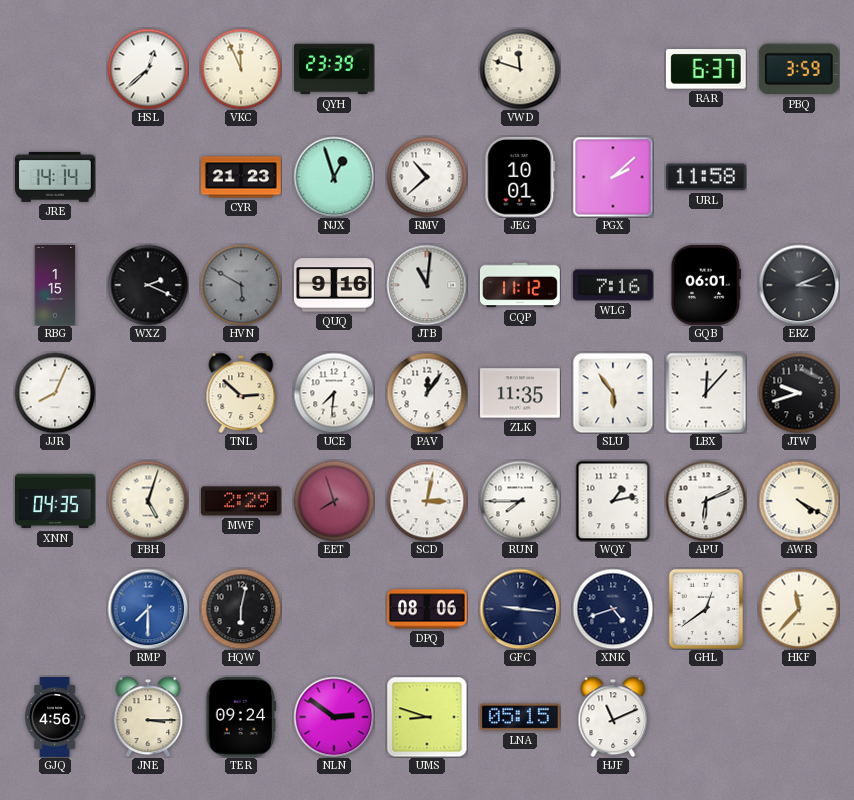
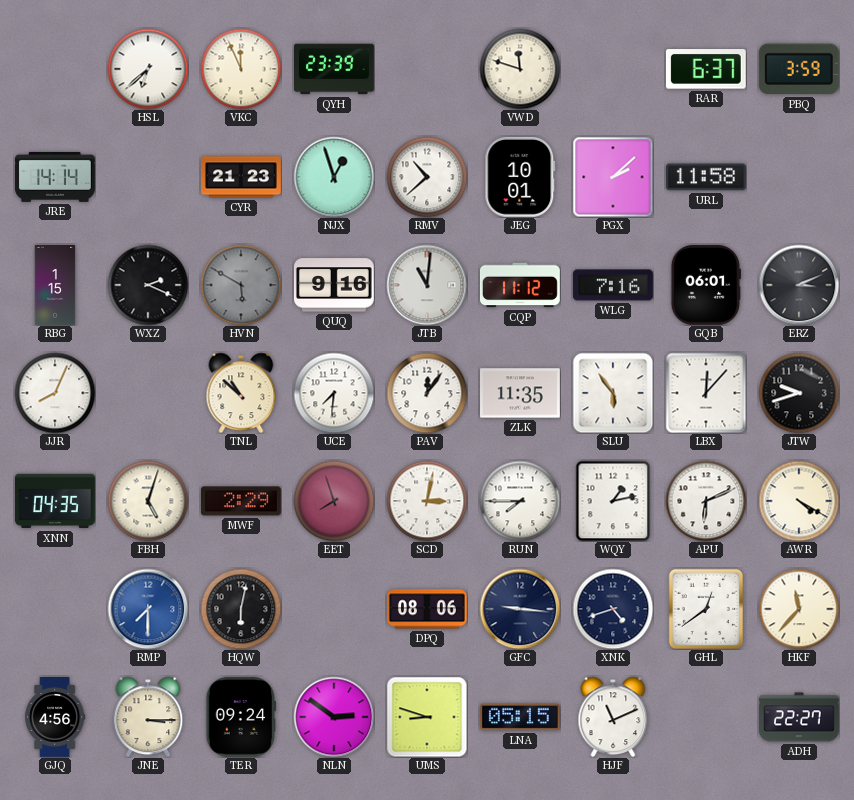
HSL: 12:38 -> 6:38
TNL: 2:52 -> 10:52
ADH: none -> 22:27
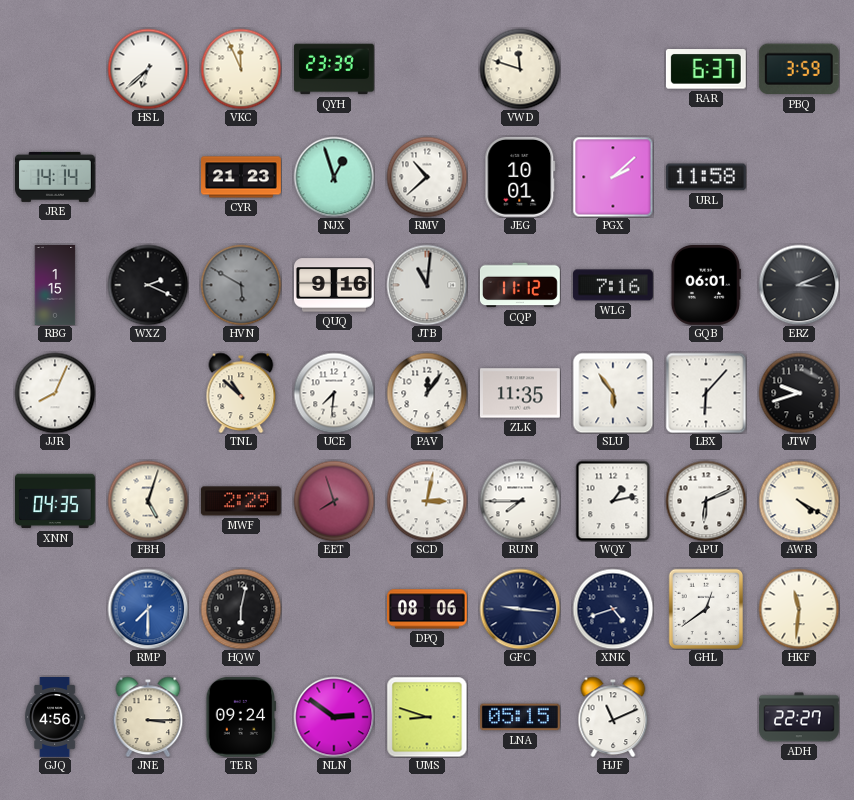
LBX: 12:07 -> 6:07
HKF: 11:37 -> 11:31
